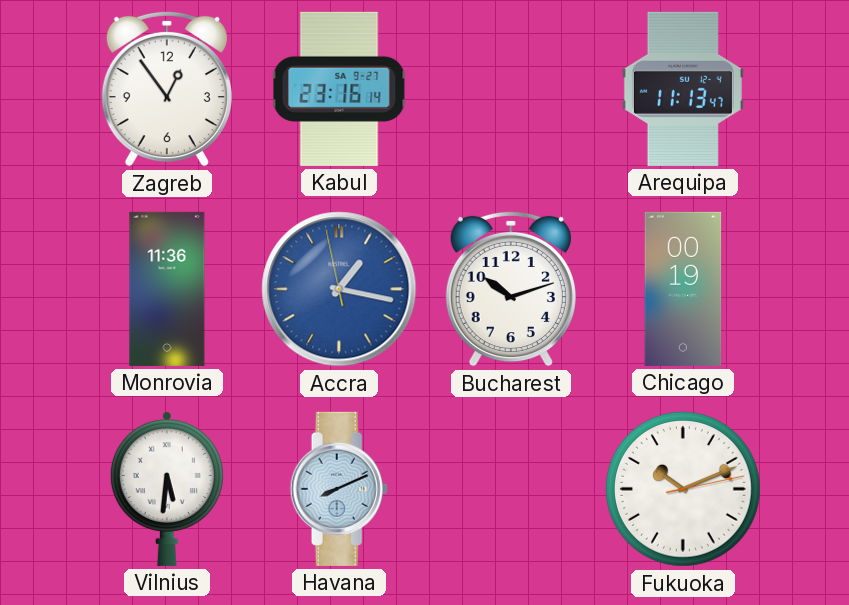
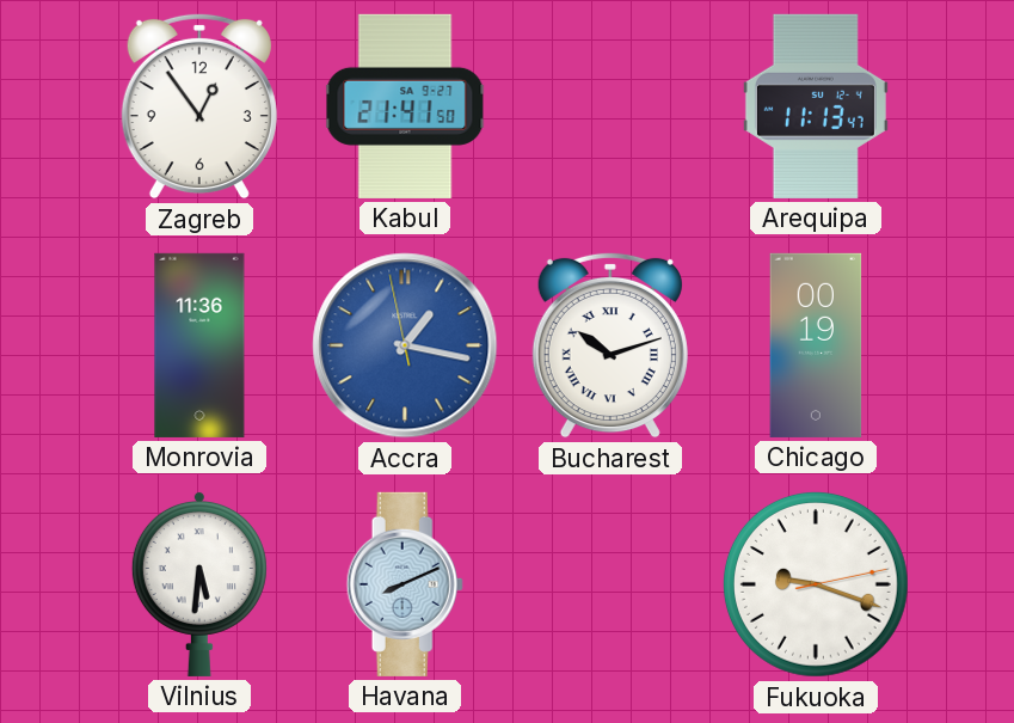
Kabul: 23:16 -> 21:41
Bucharest numerals: Arabic -> Roman
Fukuoka: 10:11 -> 9:18
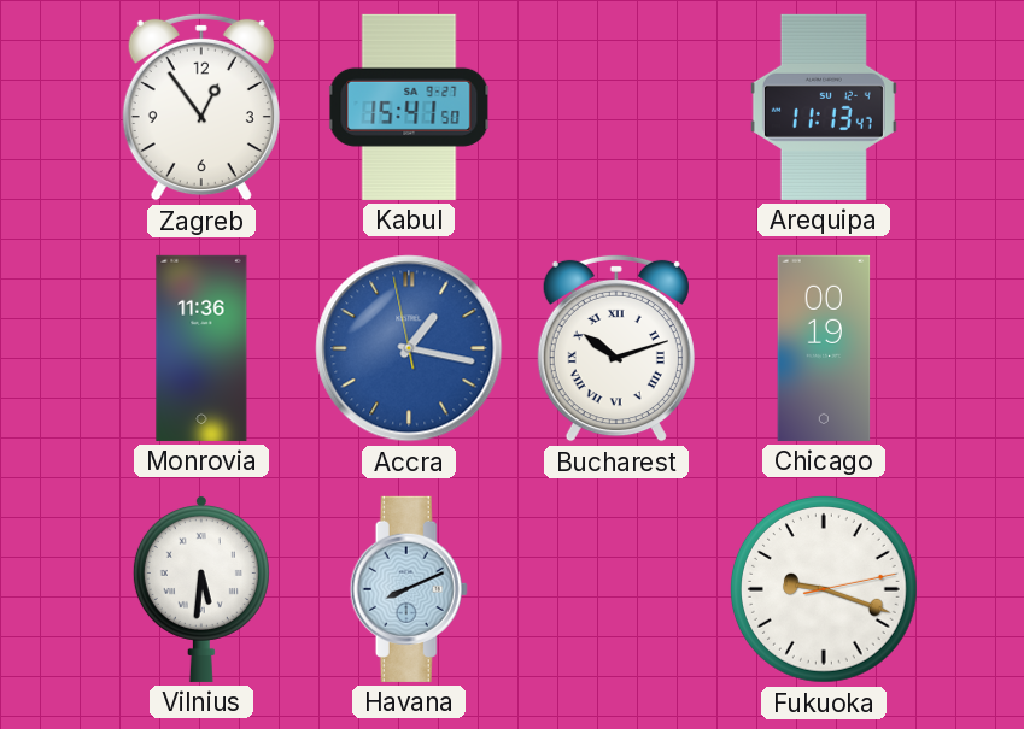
Kabul: 21:41 -> 15:41
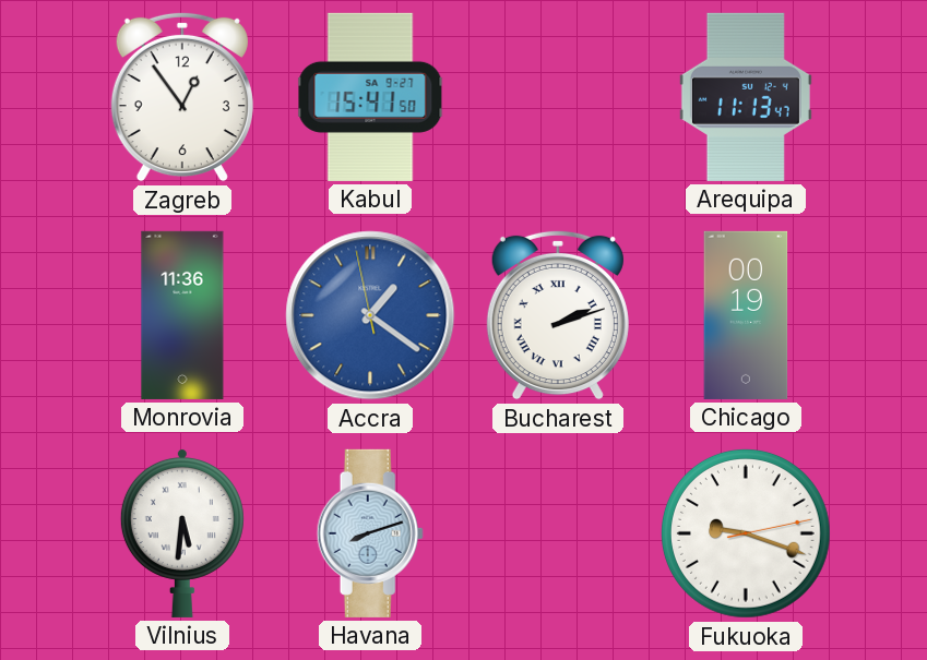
Accra: 1:16 -> 1:20
Bucharest: 10:12 -> 2:12
Havana: 8:11 -> 8:12
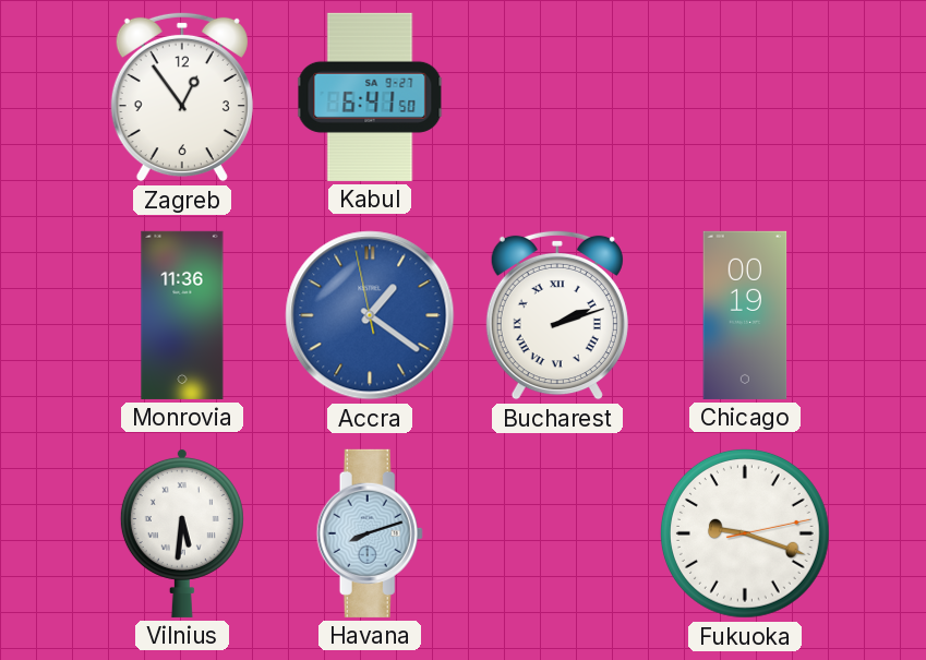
Kabul: 15:41 -> 6:41
Arequipa: 11:13 -> none
